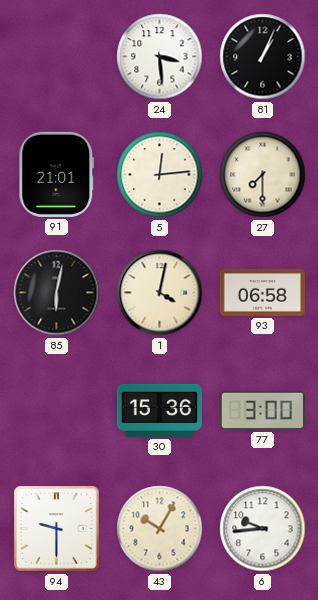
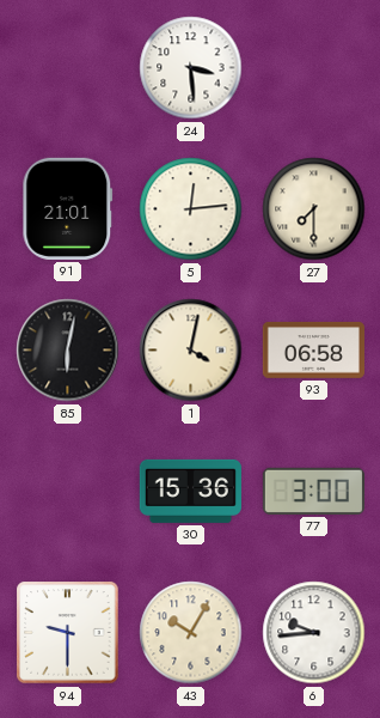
81: 1:04 -> none
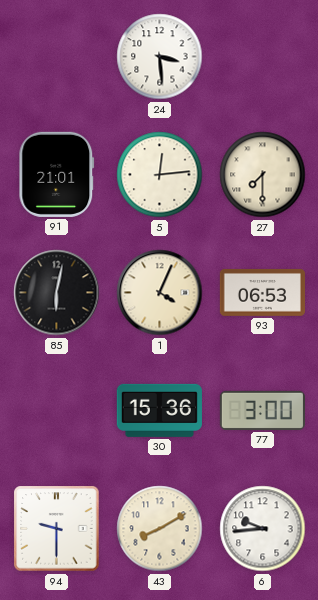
1: 4:02 -> 4:04
93: 06:58 -> 06:53
43: 10:05 -> 8:10
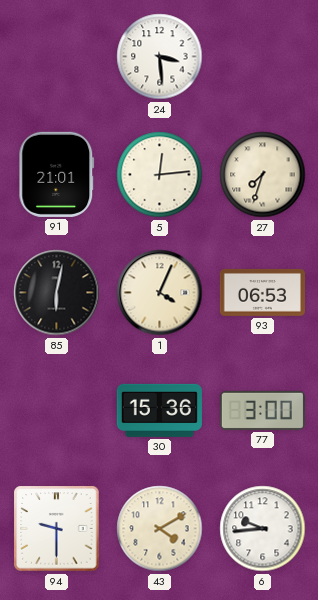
27: 7:30 -> 7:33
43: 8:10 -> 4:10
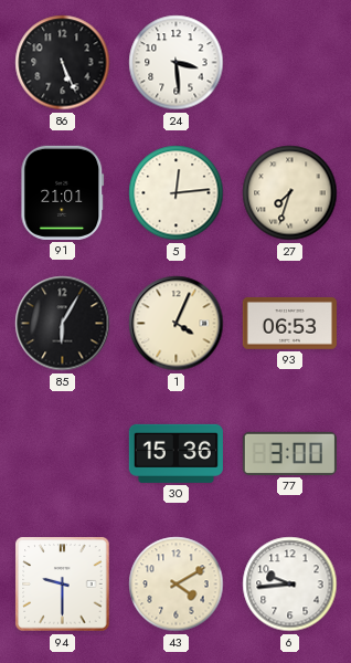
86: none -> 5:26
85: 6:02 -> 6:05
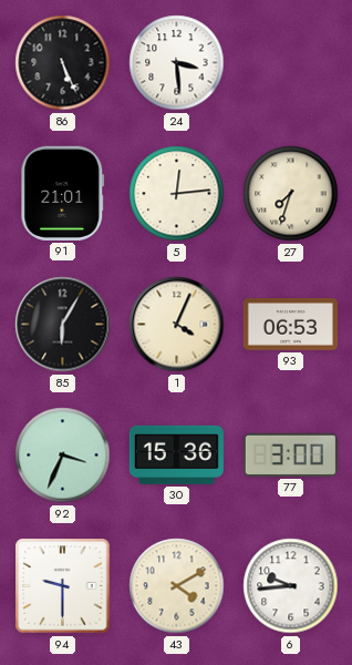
92: none -> 3:34
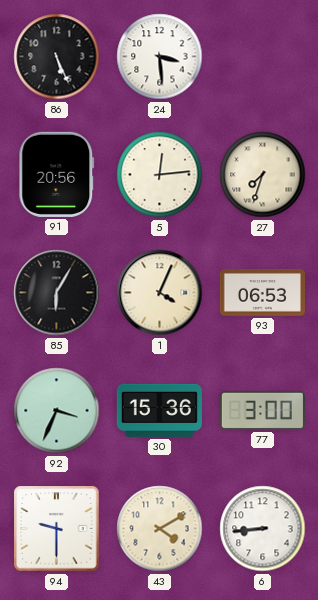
91: 21:01 -> 20:56
6: 9:44 -> 8:44
